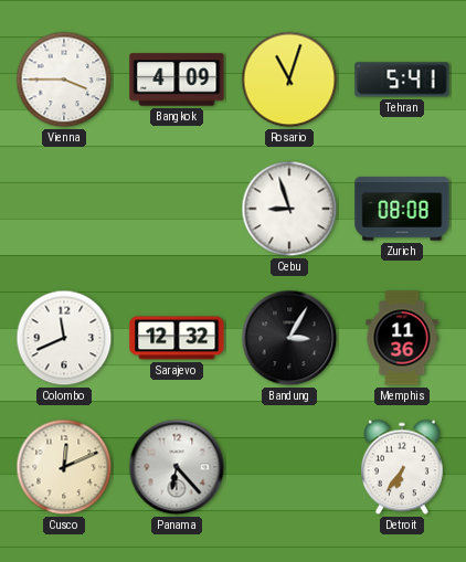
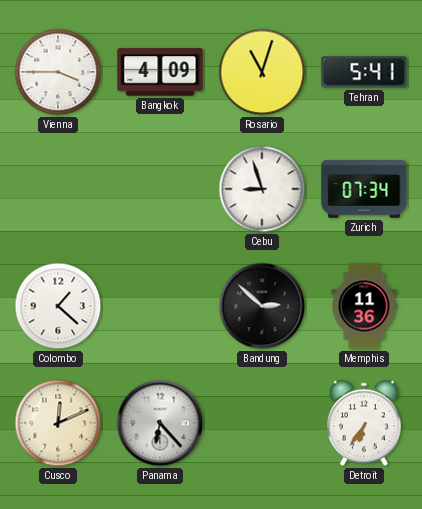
Zurich: 08:08 -> 07:34
Colombo: 11:41 -> 1:22
Sarajevo: 12:32 -> none
Bandung: 3:05 -> 2:52
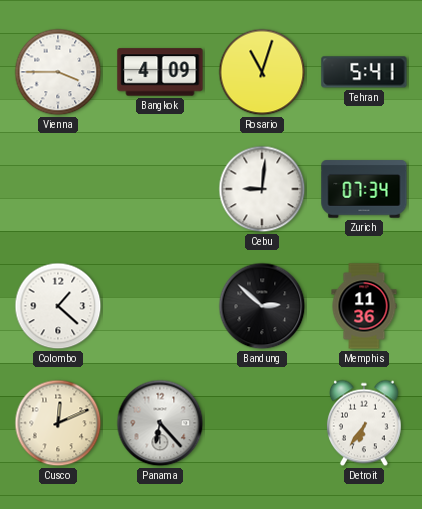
Cebu: 8:57 -> 9:01
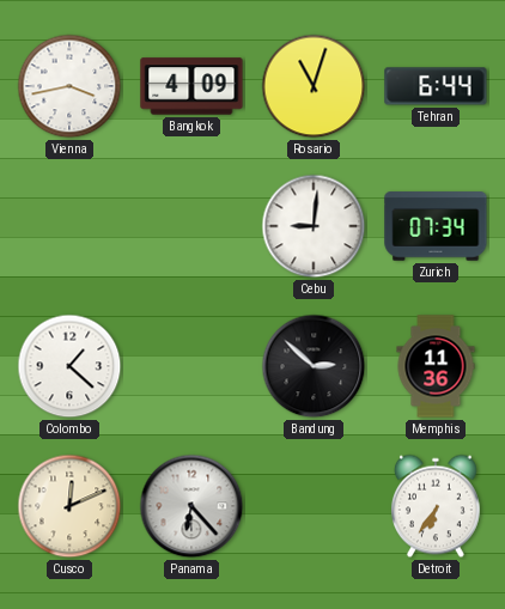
Vienna: 3:45 -> 3:43
Tehran: 5:41 -> 6:44
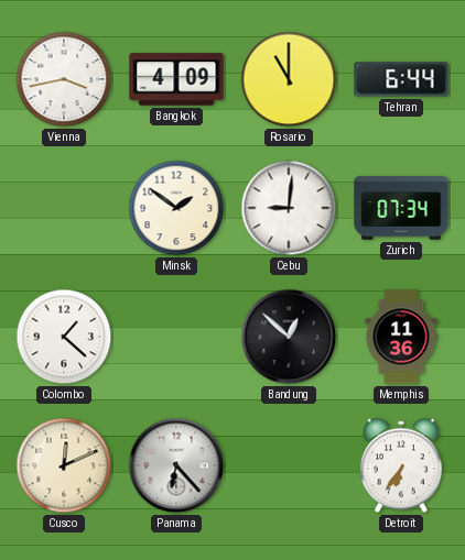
Rosario: 11:03 -> 11:00
Minsk: none -> 1:51
Bandung: 2:52 -> 12:52
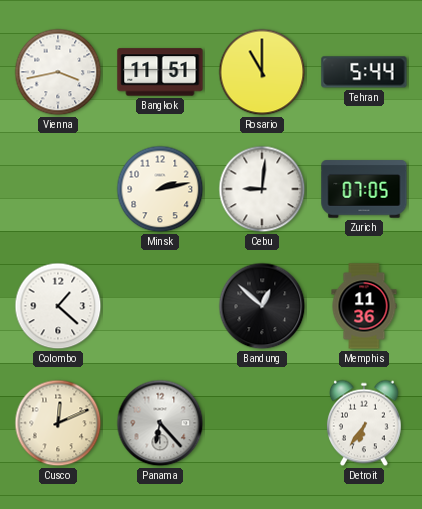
Bangkok: 4:09 -> 11:51
Tehran: 6:44 -> 5:44
Minsk: 1:51 -> 2:13
Zurich: 07:34 -> 07:05
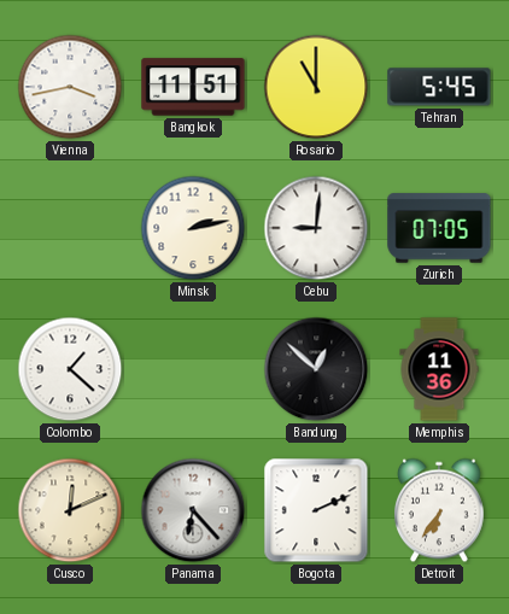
Tehran: 5:44 -> 5:45
Bogota: none -> 2:11
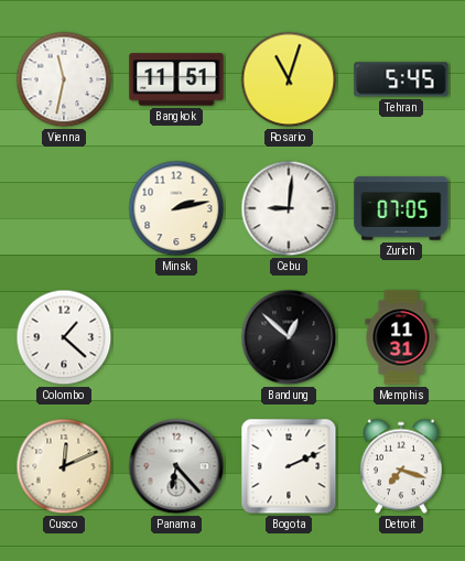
Vienna: 3:43 -> 11:32
Rosario: 11:00 -> 11:03
Memphis: 11:36 -> 11:31
Detroit: 6:36 -> 7:18
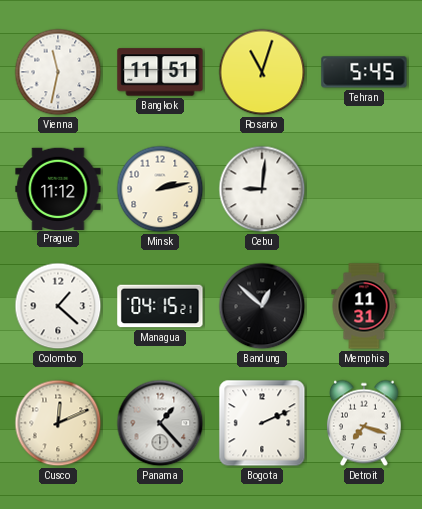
Prague: none -> 11:12
Zurich: 07:05 -> none
Managua: none -> 04:15
Panama: 6:23 -> 1:23
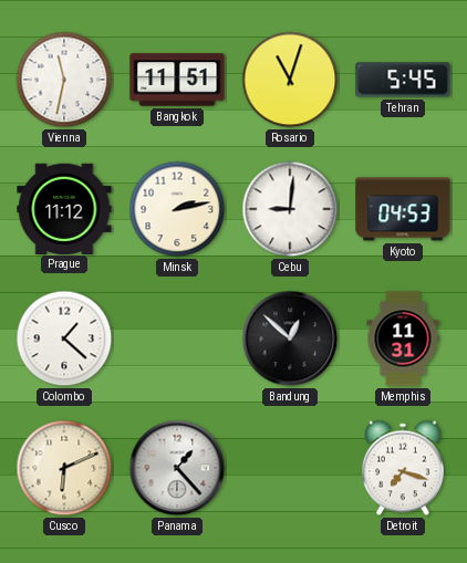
Kyoto: none -> 04:53
Managua: 04:15 -> none
Cusco: 12:11 -> 6:11
Bogota: 2:11 -> none
